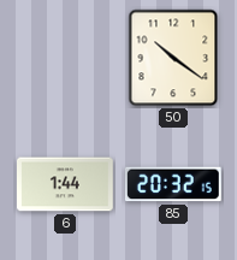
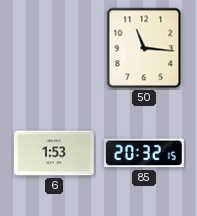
50: 10:21 -> 11:16
6: 1:44 -> 1:53
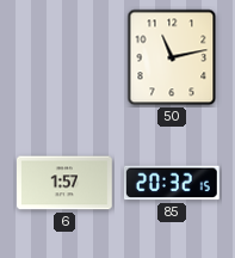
50: 11:16 -> 11:13
6: 1:53 -> 1:57
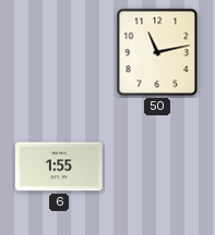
6: 1:57 -> 1:55
85: 20:32 -> none
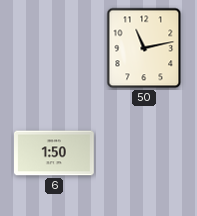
6: 1:55 -> 1:50
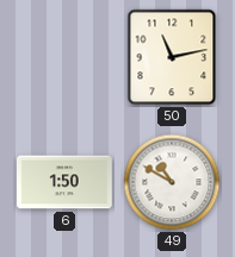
49: none -> 10:50
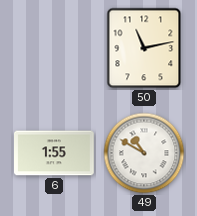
6: 1:50 -> 1:55
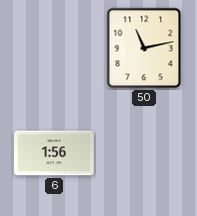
6: 1:55 -> 1:56
49: 10:50 -> none
